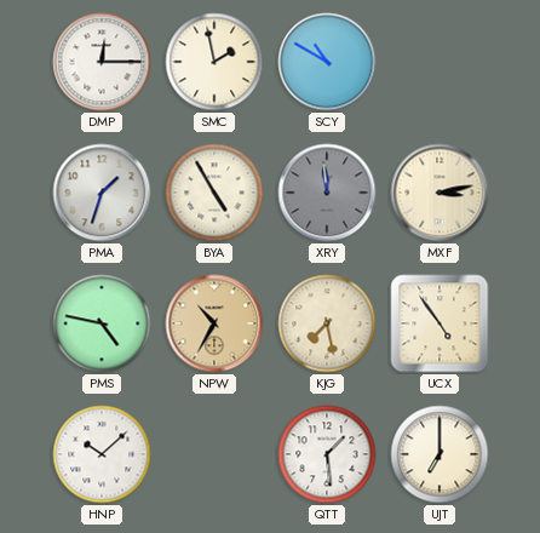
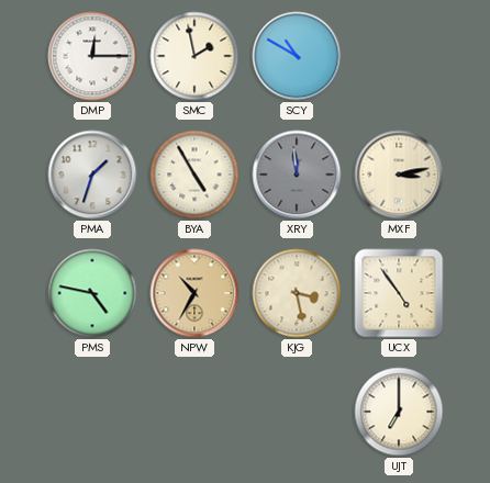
KJG: 7:28 -> 3:28
HNP: 10:08 -> none
QTT: 1:29 -> none
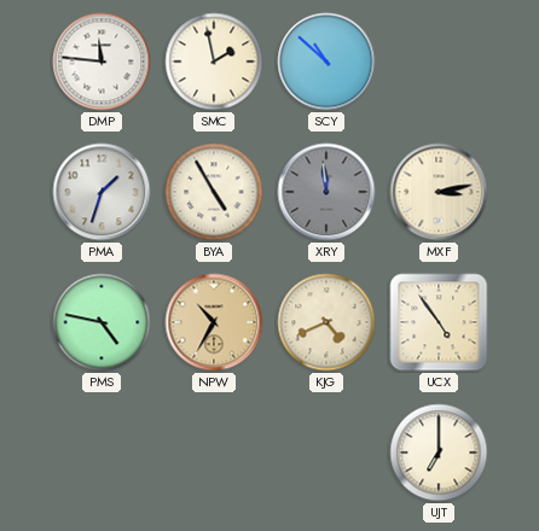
DMP: 12:15 -> 11:46
SCY: 10:50 -> 10:52
KJG: 3:28 -> 4:41
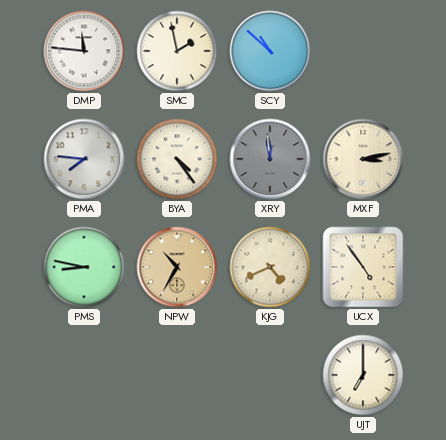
PMA: 1:33 -> 7:46
BYA: 4:55 -> 4:24
PMS: 4:47 -> 8:47
